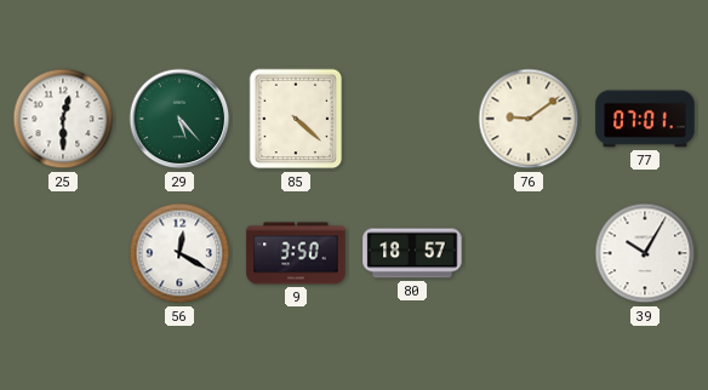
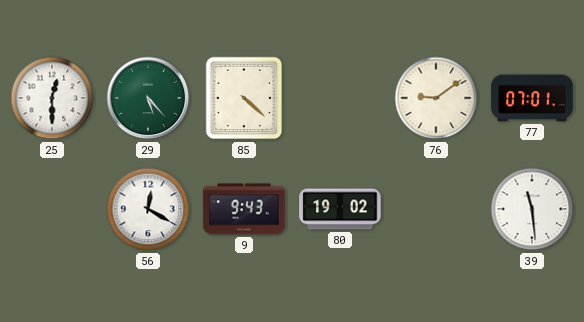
9: 3:50 -> 9:43
80: 18:57 -> 19:02
39: 10:05 -> 11:29
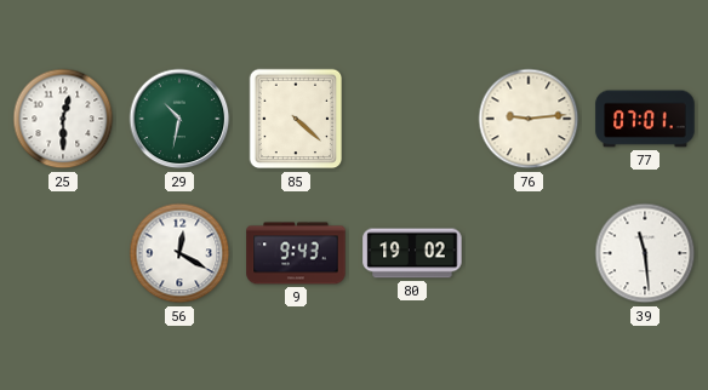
29: 5:23 -> 10:32
76: 9:09 -> 9:14
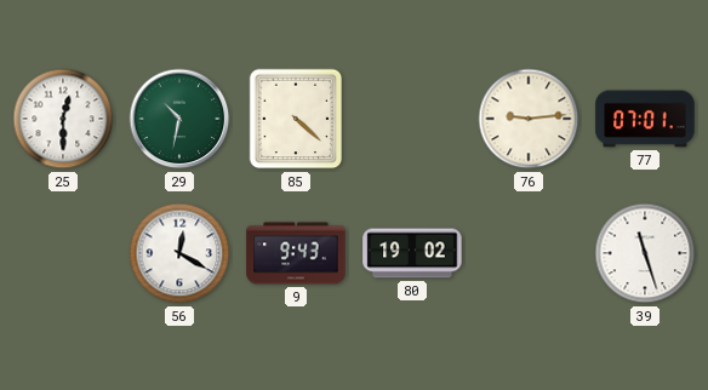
39: 11:29 -> 11:27
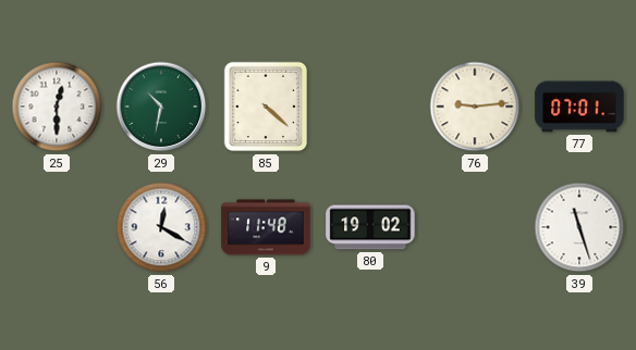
9: 9:43 -> 11:48
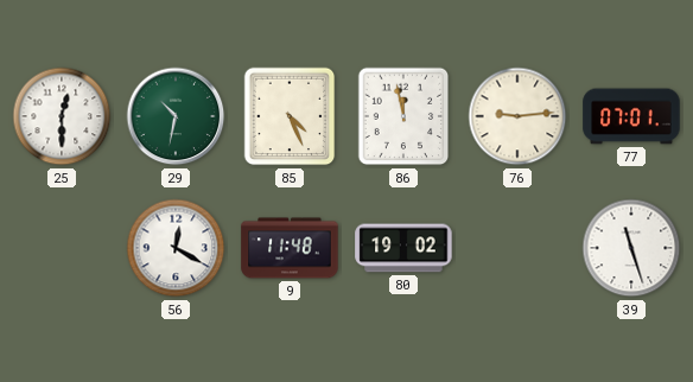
85: 4:22 -> 4:26
86: none -> 11:58
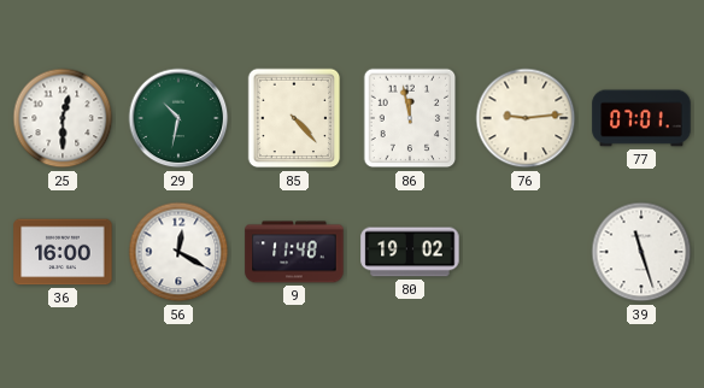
85: 4:26 -> 4:23
36: none -> 16:00
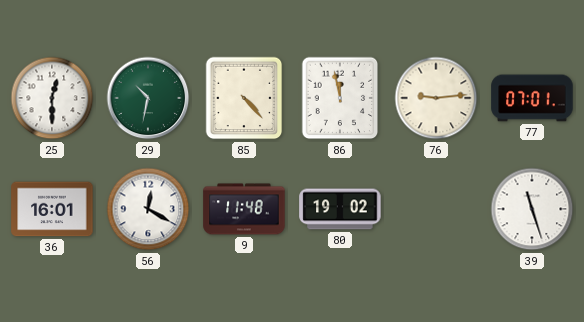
36: 16:00 -> 16:01
